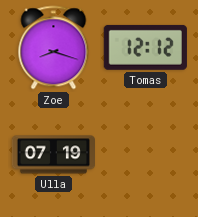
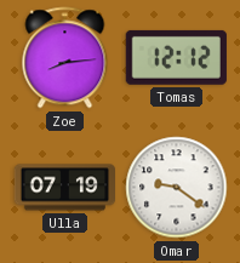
Zoe: 8:18 -> 8:14
Omar: none -> 9:21
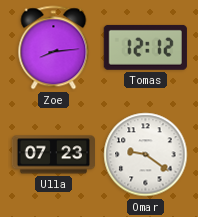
Ulla: 07:19 -> 07:23
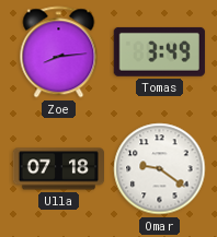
Tomas: 12:12 -> 3:49
Ulla: 07:23 -> 07:18
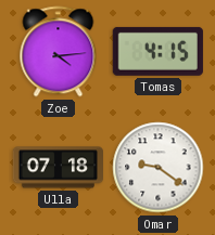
Zoe: 8:14 -> 4:14
Tomas: 3:49 -> 4:15
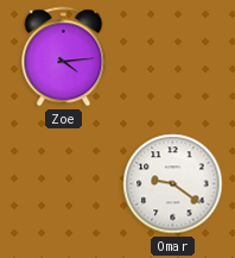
Tomas: 4:15 -> none
Ulla: 07:18 -> none
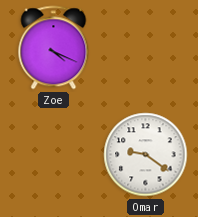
Zoe: 4:14 -> 4:19
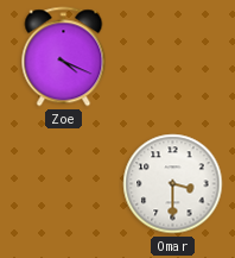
Omar: 9:21 -> 3:30
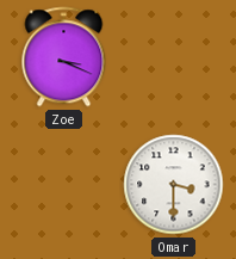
Zoe: 4:19 -> 3:19
